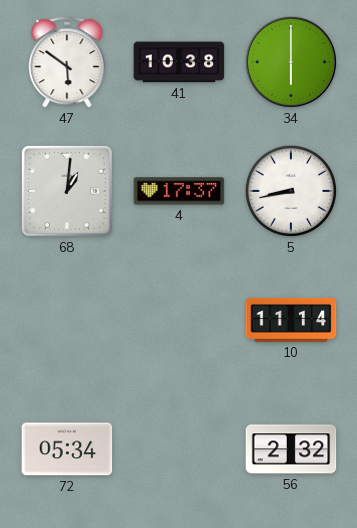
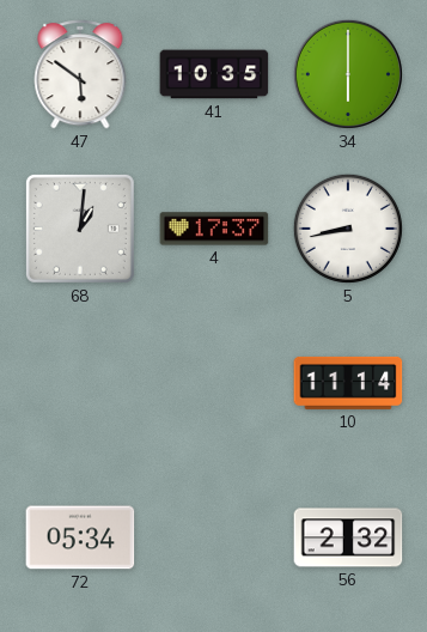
41: 10:38 -> 10:35
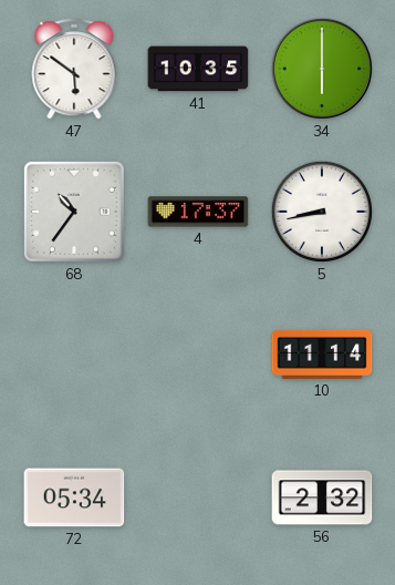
68: 1:01 -> 10:36
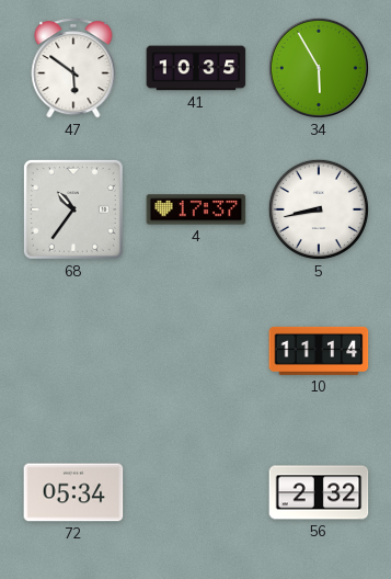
34: 6:00 -> 5:55
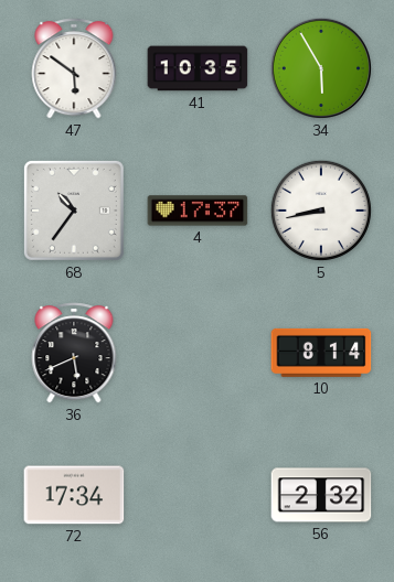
36: none -> 5:41
10: 11:14 -> 8:14
72: 05:34 -> 17:34
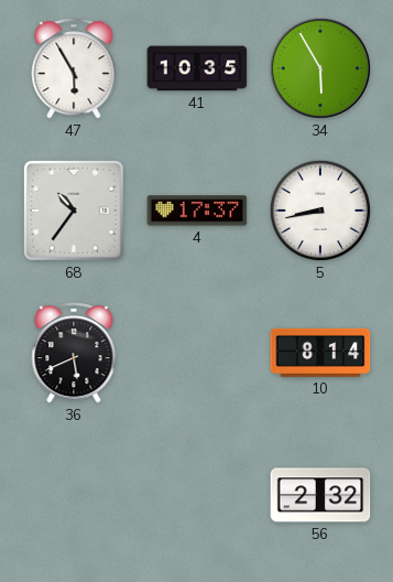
47: 5:51 -> 5:55
72: 17:34 -> none
